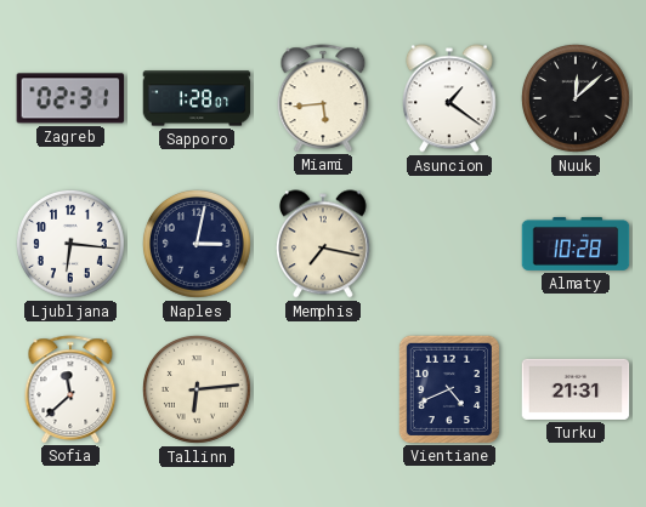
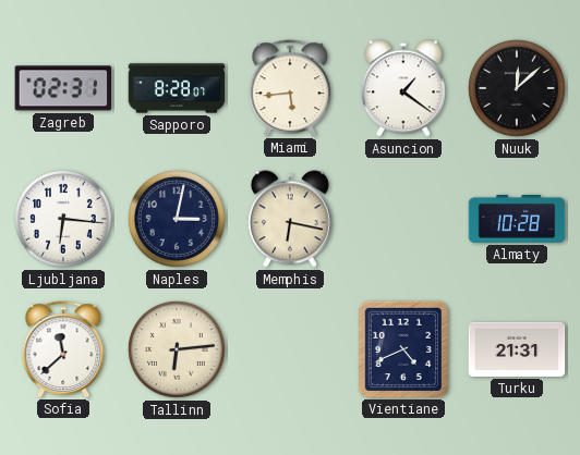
Sapporo: 1:28 -> 8:28
Memphis: 7:17 -> 6:17
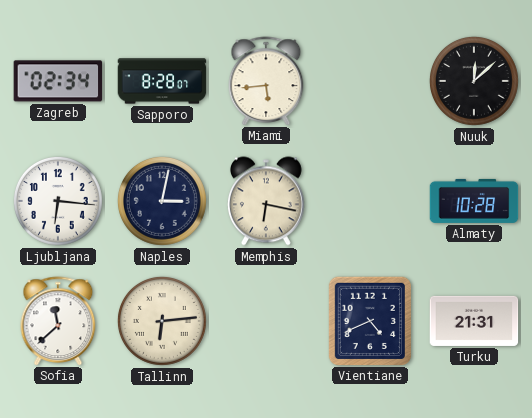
Zagreb: 02:31 -> 02:34
Asuncion: 1:21 -> none
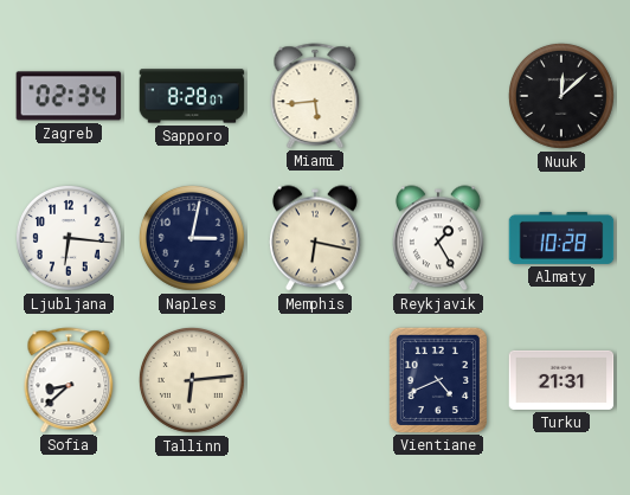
Reykjavik: none -> 1:25
Sofia: 11:38 -> 8:38
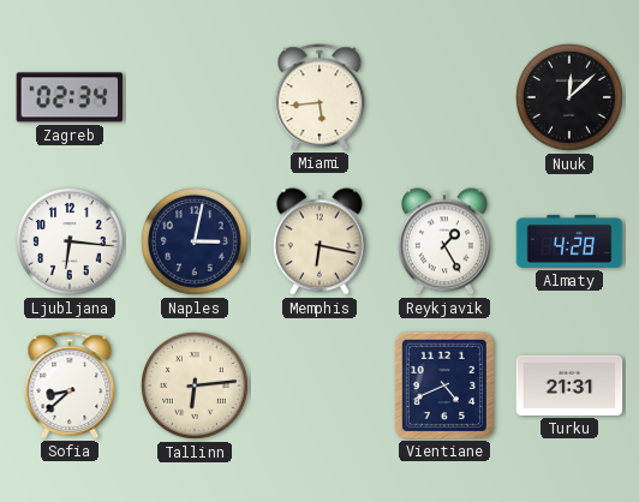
Sapporo: 8:28 -> none
Almaty: 10:28 -> 4:28
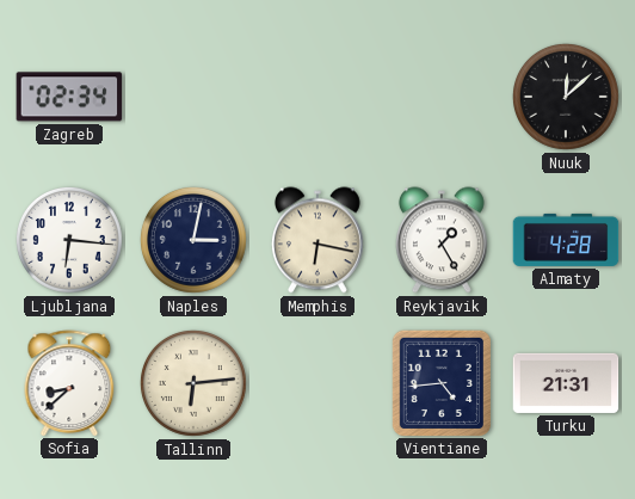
Miami: 5:44 -> none
Vientiane: 4:41 -> 4:44
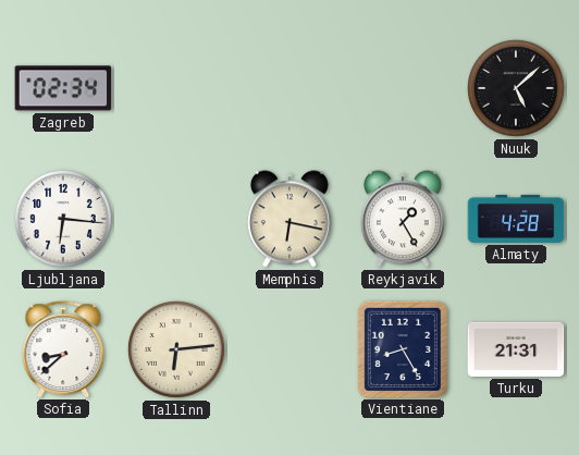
Nuuk: 12:08 -> 5:08
Naples: 3:02 -> none
Vientiane: 4:44 -> 8:25
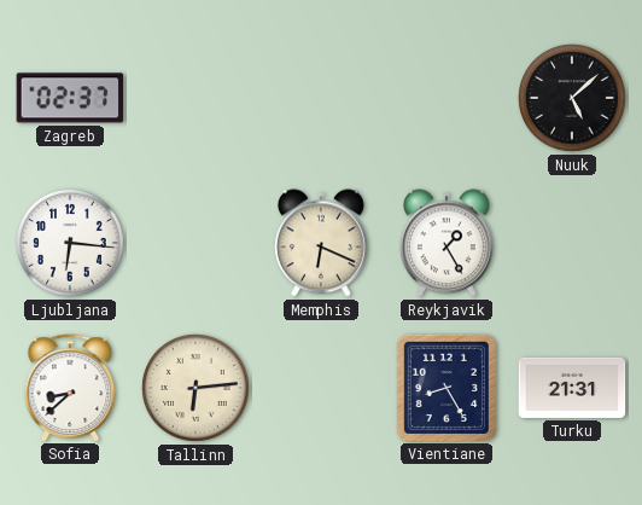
Zagreb: 02:34 -> 02:37
Memphis: 6:17 -> 6:19
Almaty: 4:28 -> none
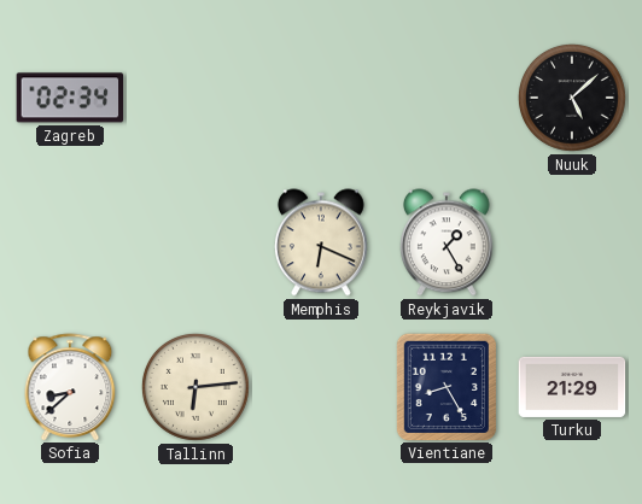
Zagreb: 02:37 -> 02:34
Ljubljana: 6:16 -> none
Turku: 21:31 -> 21:29
